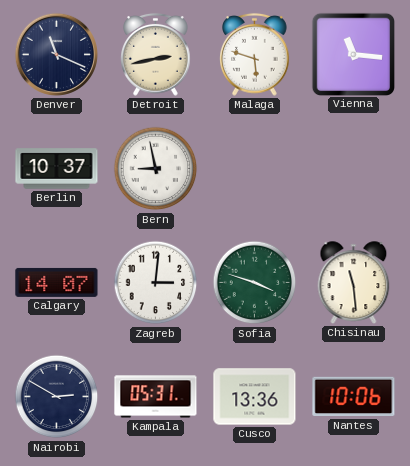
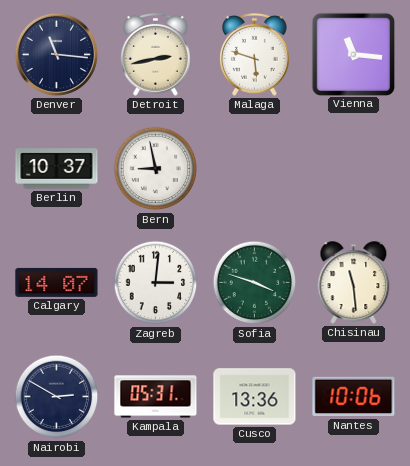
Denver: 11:19 -> 11:16
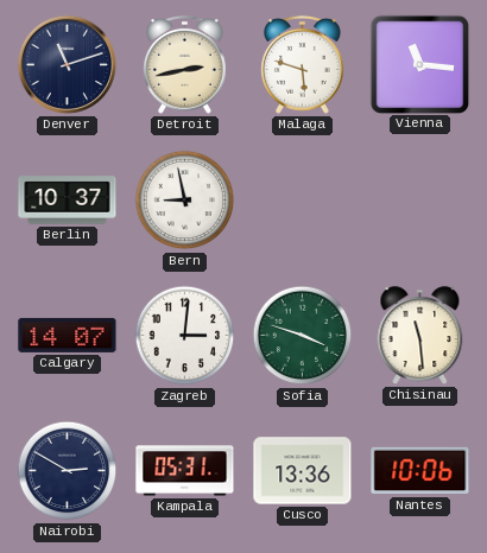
Denver: 11:16 -> 11:12
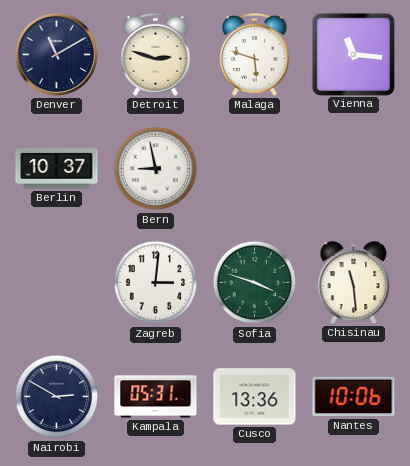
Denver: 11:12 -> 11:10
Detroit: 2:43 -> 2:48
Calgary: 14:07 -> none
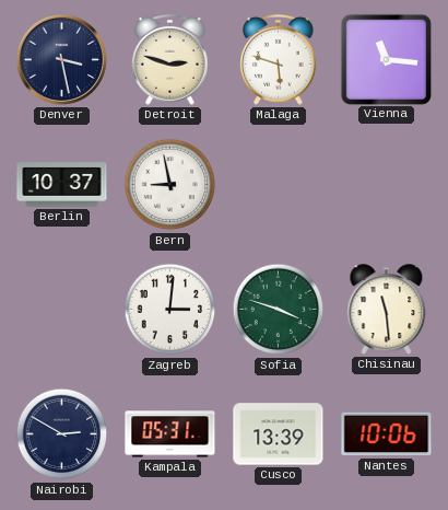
Denver: 11:10 -> 3:28
Cusco: 13:36 -> 13:39
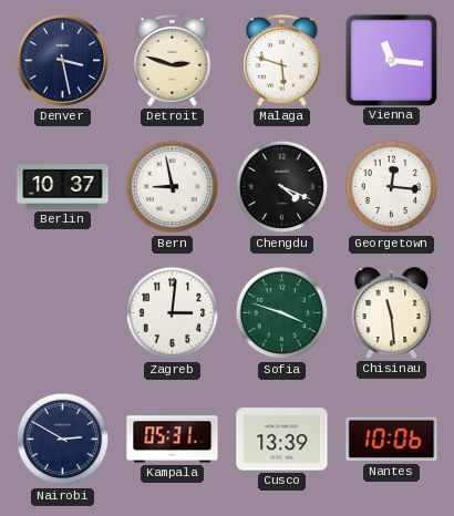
Chengdu: none -> 4:19
Georgetown: none -> 12:16
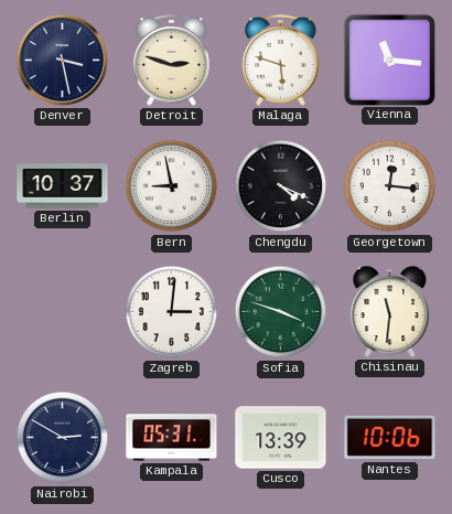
Chisinau: 11:29 -> 11:31
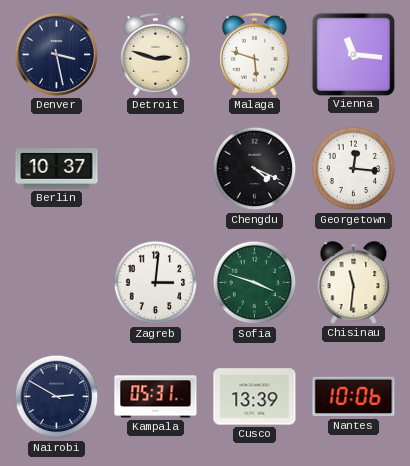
Bern: 8:58 -> none
